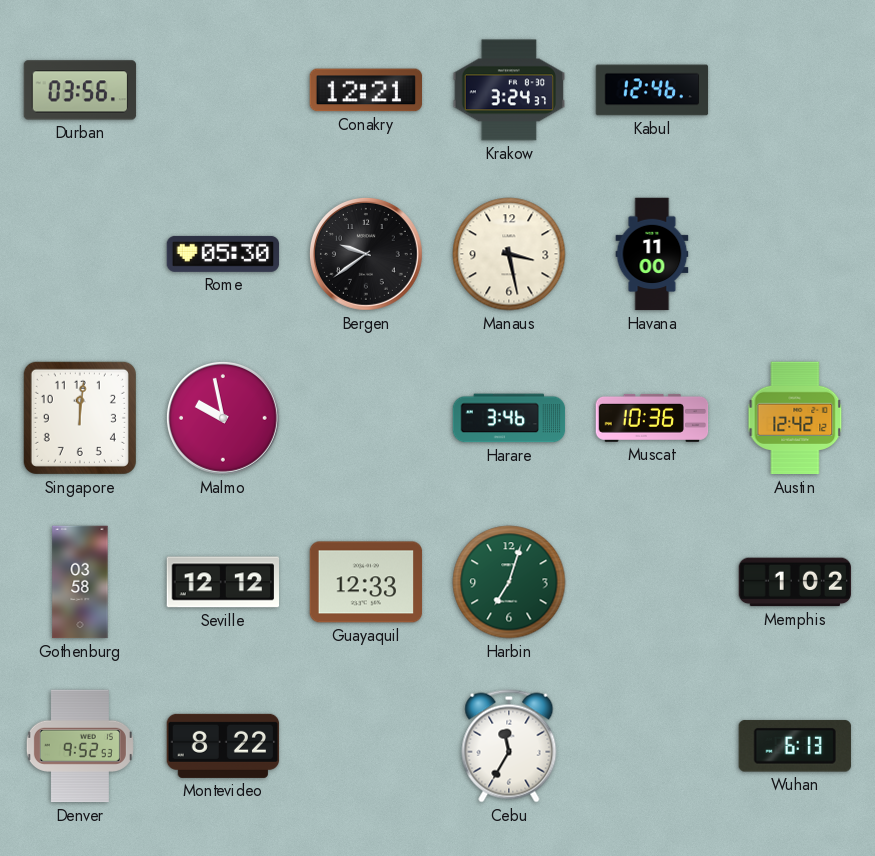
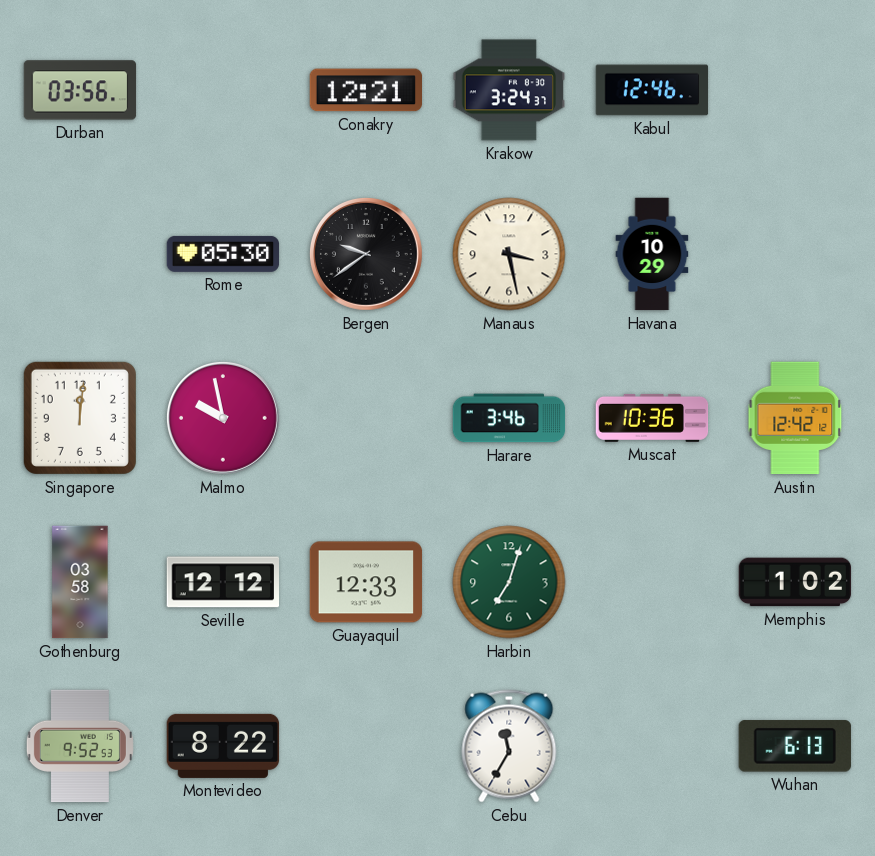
Havana: 11:00 -> 10:29
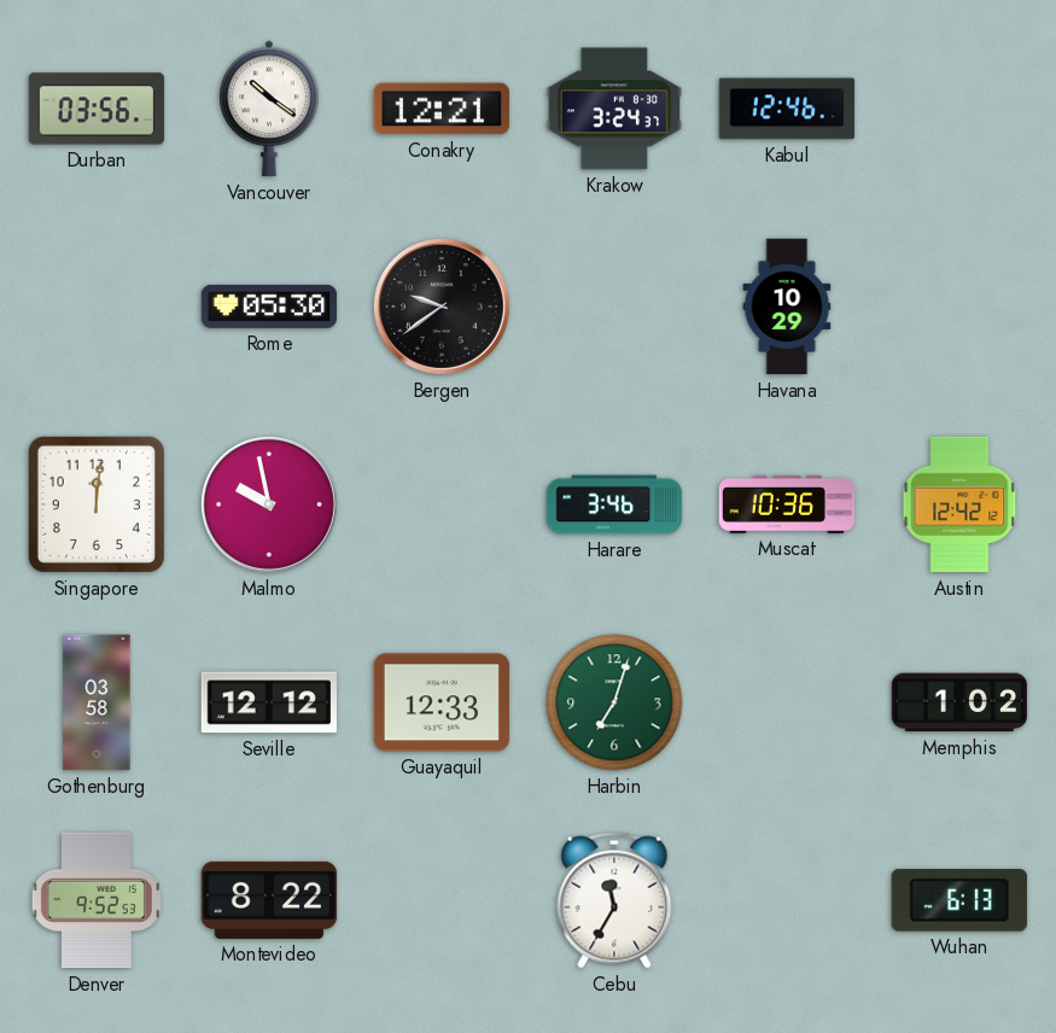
Vancouver: none -> 10:21
Manaus: 3:28 -> none
